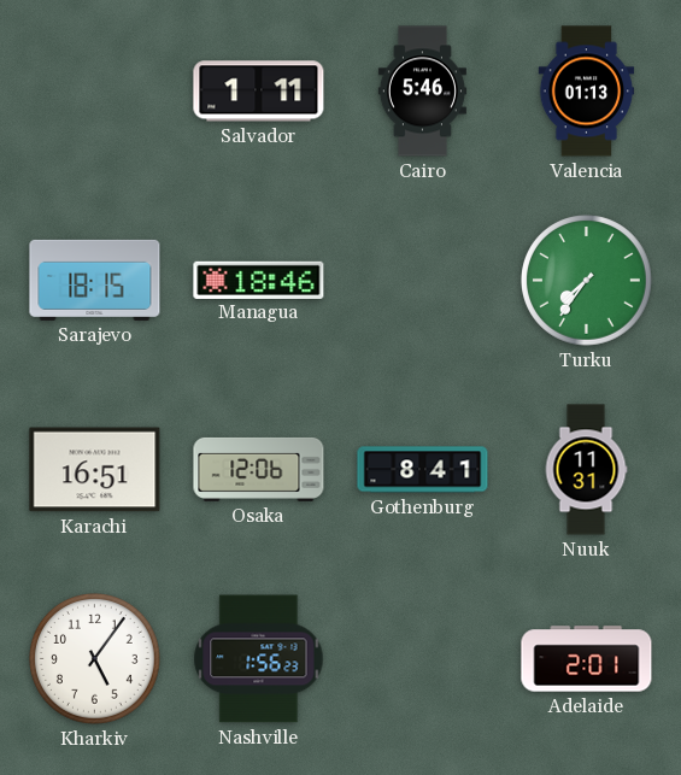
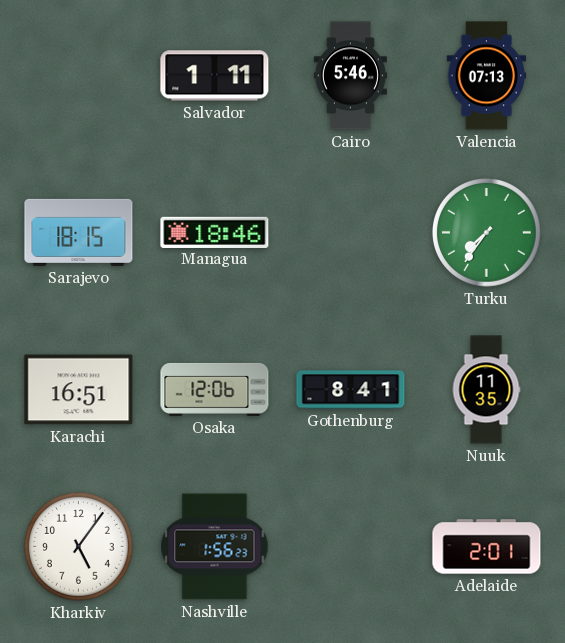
Valencia: 01:13 -> 07:13
Nuuk: 11:31 -> 11:35
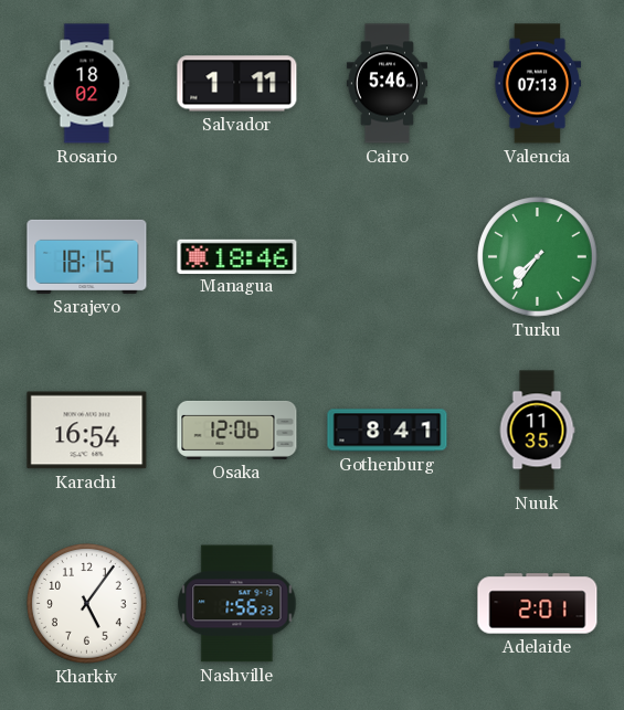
Rosario: none -> 18:02
Karachi: 16:51 -> 16:54
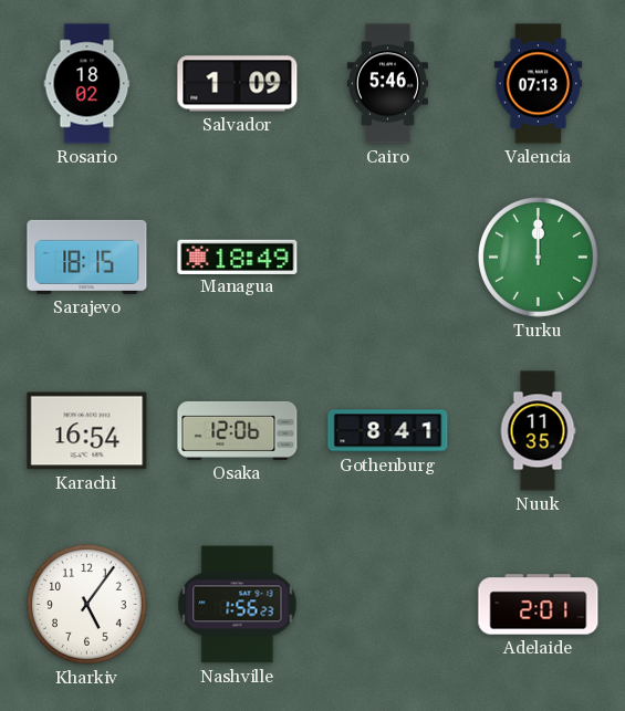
Salvador: 1:11 -> 1:09
Managua: 18:46 -> 18:49
Turku: 7:36 -> 12:00
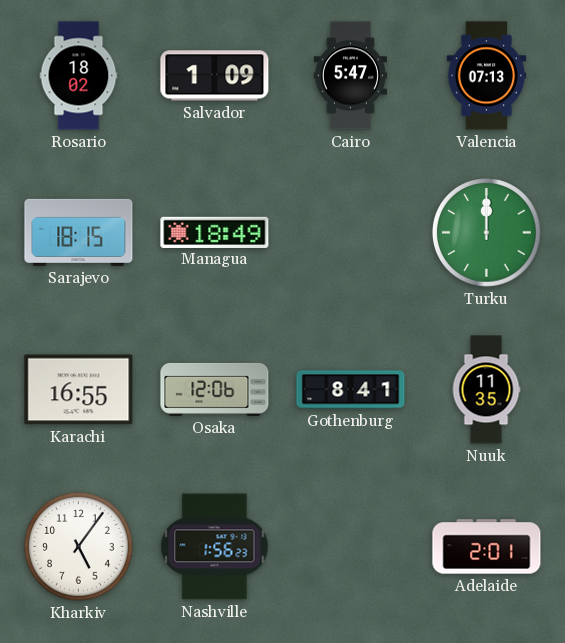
Cairo: 5:46 -> 5:47
Karachi: 16:54 -> 16:55
